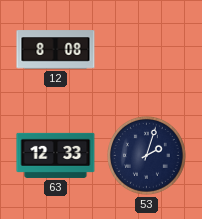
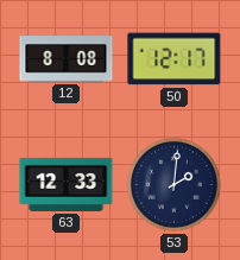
50: none -> 12:17
53: 2:03 -> 2:01
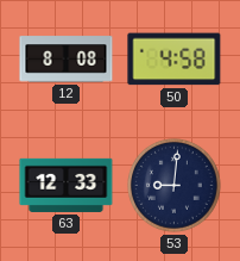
50: 12:17 -> 4:58
53: 2:01 -> 9:01
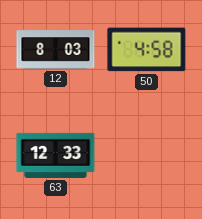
12: 8:08 -> 8:03
53: 9:01 -> none
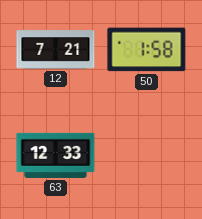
12: 8:03 -> 7:21
50: 4:58 -> 1:58
